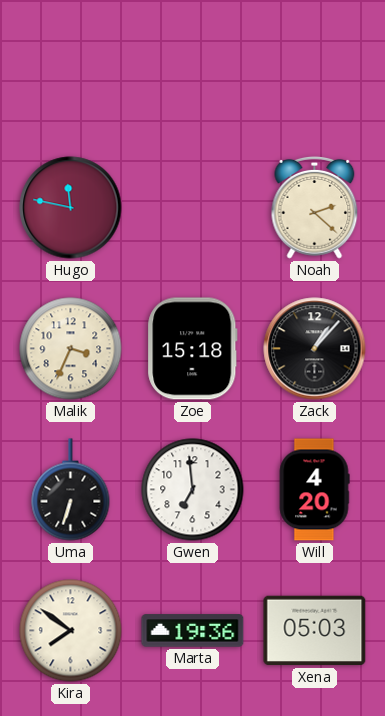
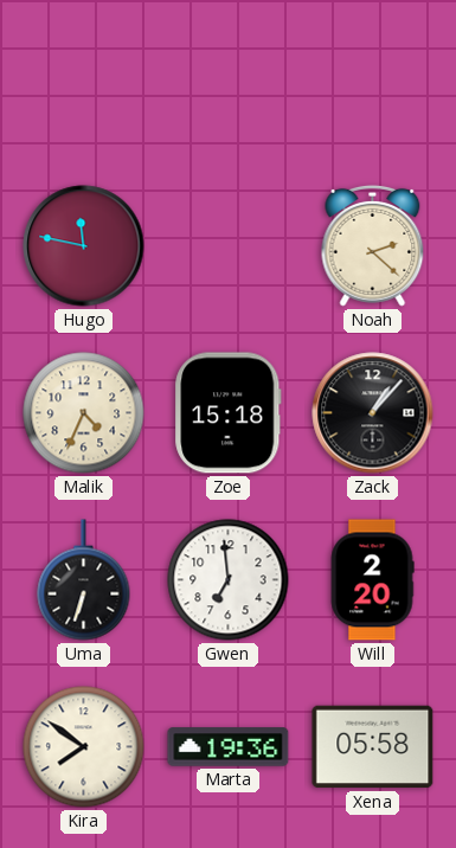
Malik: 3:34 -> 4:34
Will: 4:20 -> 2:20
Xena: 05:03 -> 05:58
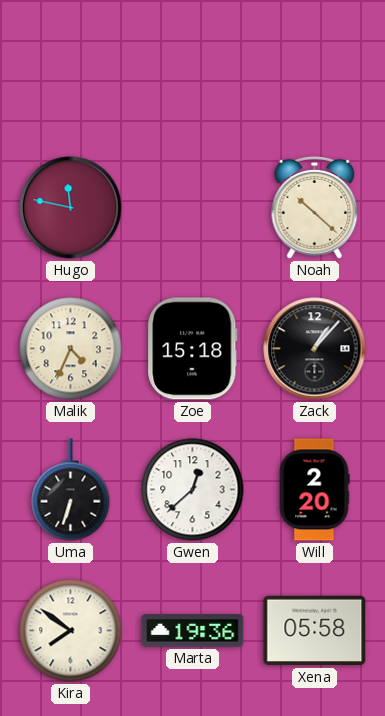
Noah: 2:22 -> 10:22
Gwen: 6:59 -> 12:38
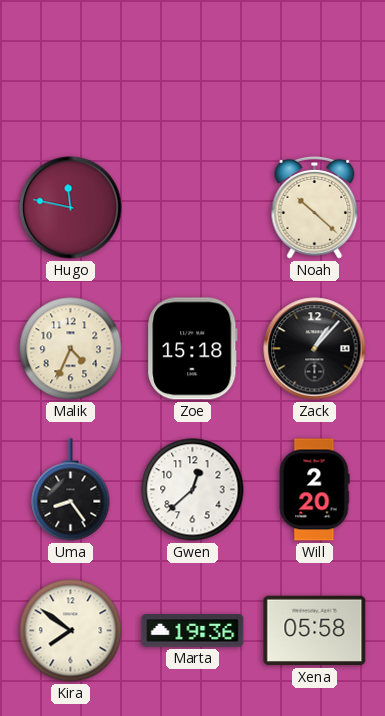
Uma: 6:33 -> 8:24
